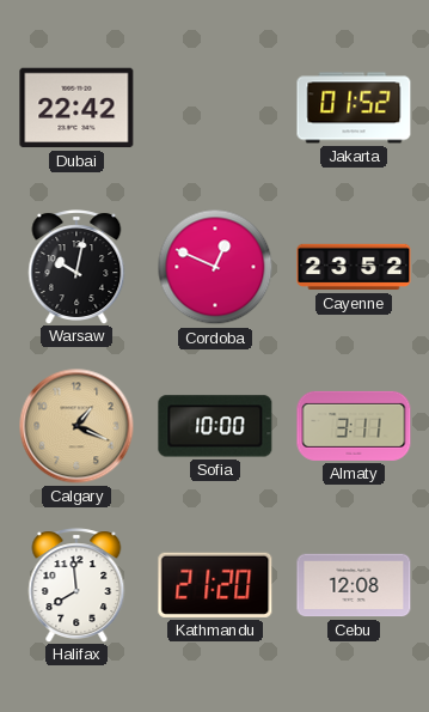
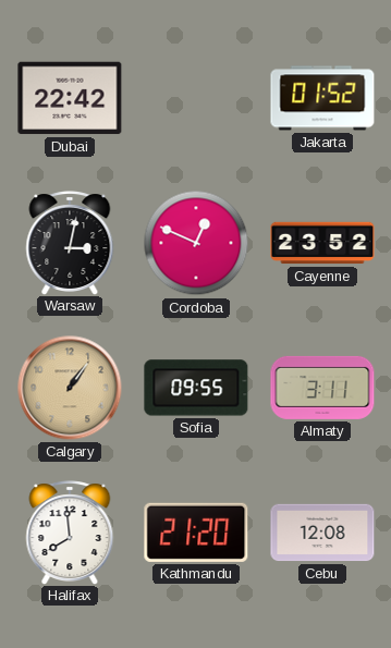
Warsaw: 10:02 -> 3:02
Calgary: 1:19 -> 1:06
Sofia: 10:00 -> 09:55
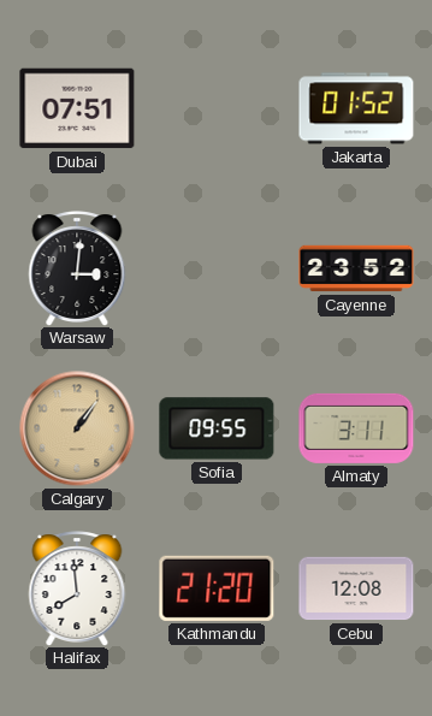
Dubai: 22:42 -> 07:51
Warsaw: 3:02 -> 3:01
Cordoba: 12:49 -> none
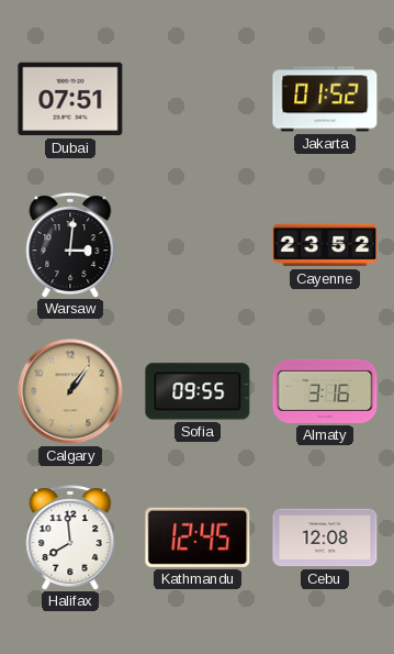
Almaty: 3:11 -> 3:16
Kathmandu: 21:20 -> 12:45
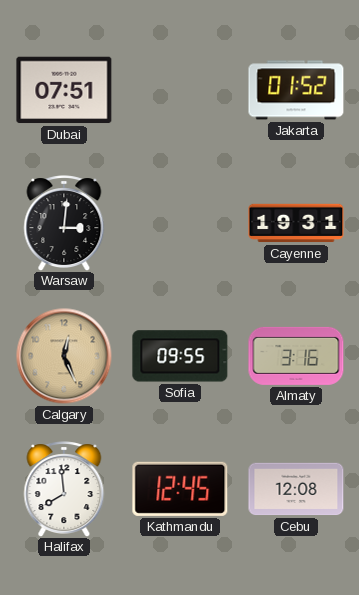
Cayenne: 23:52 -> 19:31
Calgary: 1:06 -> 12:26
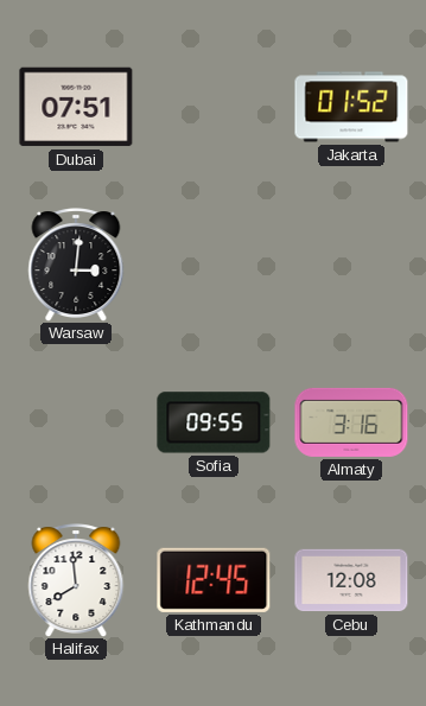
Cayenne: 19:31 -> none
Calgary: 12:26 -> none
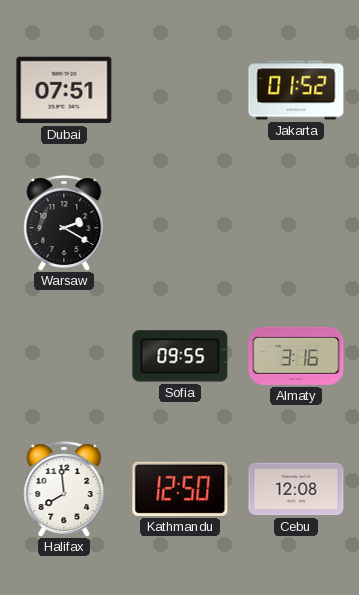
Warsaw: 3:01 -> 2:20
Kathmandu: 12:45 -> 12:50
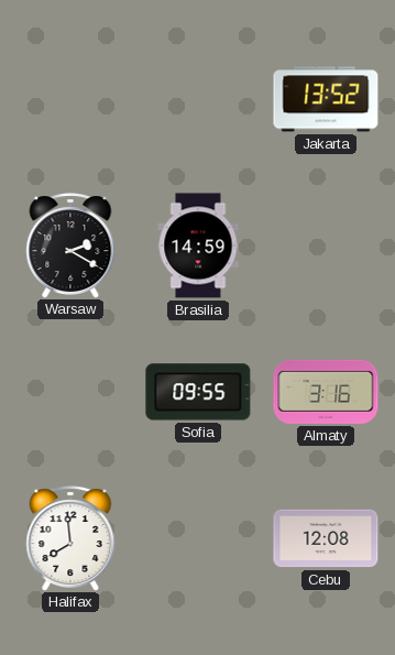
Dubai: 07:51 -> none
Jakarta: 01:52 -> 13:52
Brasilia: none -> 14:59
Kathmandu: 12:50 -> none
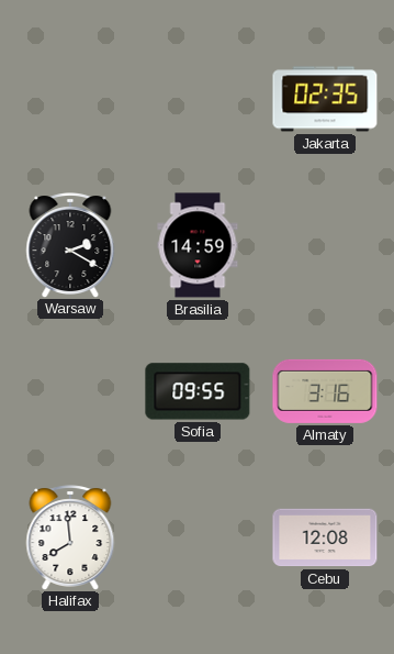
Jakarta: 13:52 -> 02:35
